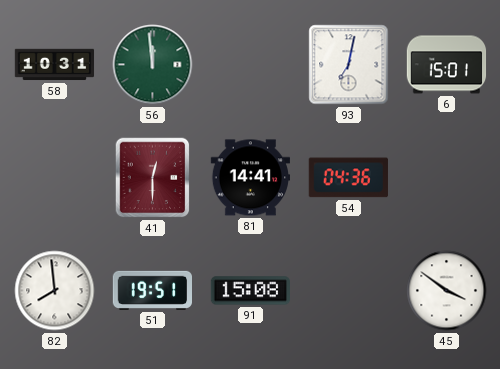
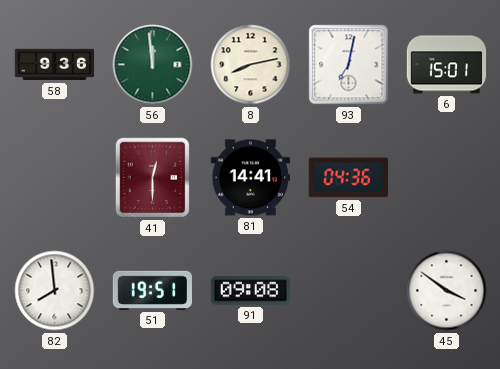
58: 10:31 -> 9:36
8: none -> 8:13
91: 15:08 -> 09:08
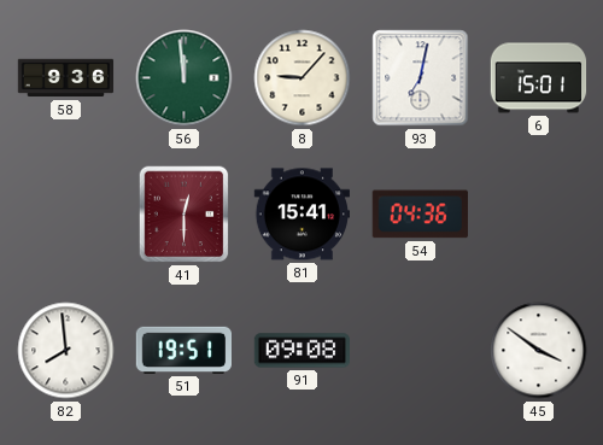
8: 8:13 -> 9:07
81: 14:41 -> 15:41
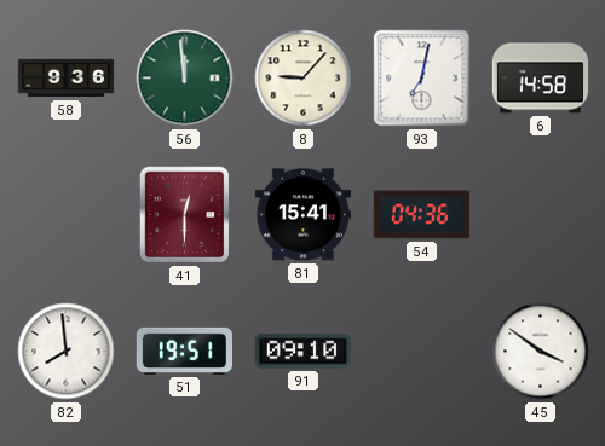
6: 15:01 -> 14:58
91: 09:08 -> 09:10
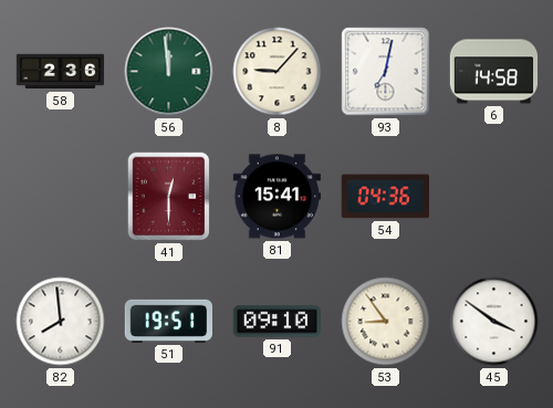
58: 9:36 -> 2:36
53: none -> 8:54
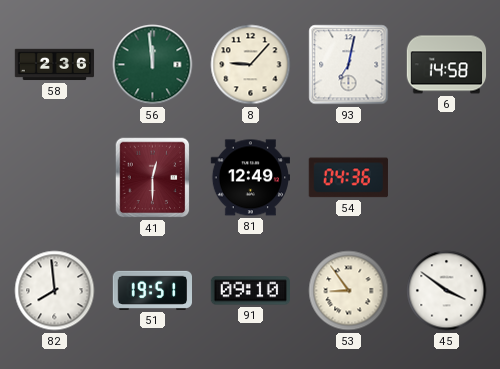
81: 15:41 -> 12:49
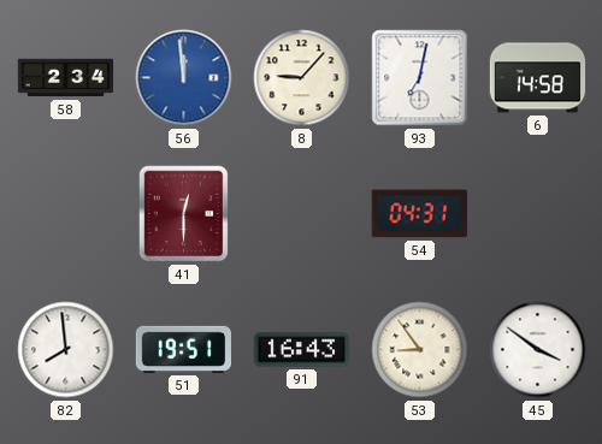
58: 2:36 -> 2:34
56 dial: green -> blue
81: 12:49 -> none
54: 04:36 -> 04:31
91: 09:10 -> 16:43
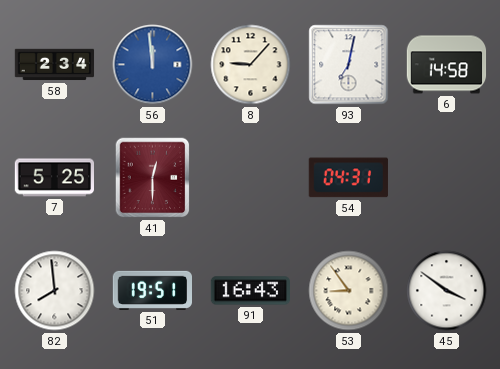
7: none -> 5:25
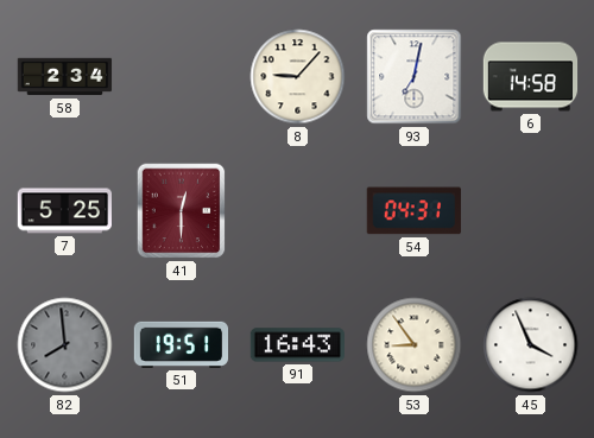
56: 11:59 -> none
82 dial: white -> grey
45: 3:51 -> 3:56
